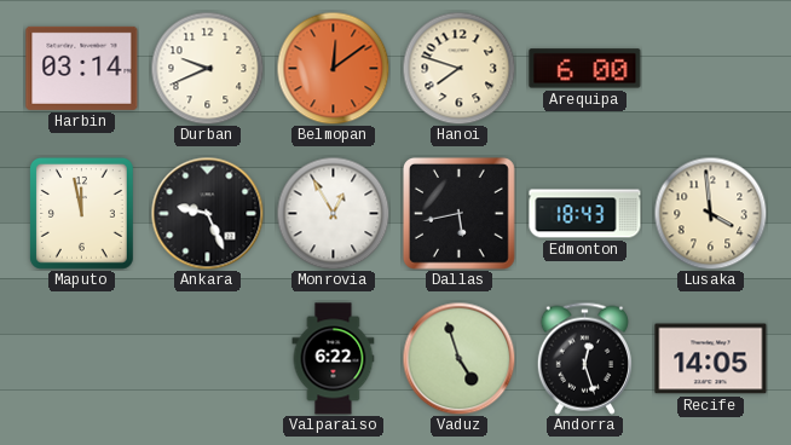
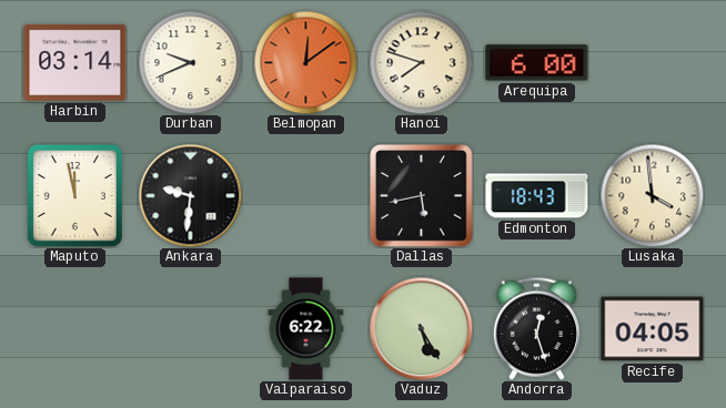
Ankara: 9:26 -> 9:31
Monrovia: 12:55 -> none
Vaduz: 4:57 -> 5:25
Recife: 14:05 -> 04:05
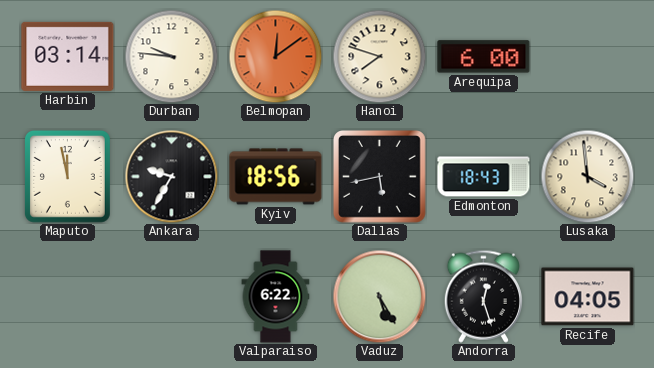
Durban: 9:41 -> 9:46
Ankara: 9:31 -> 9:35
Kyiv: none -> 18:56
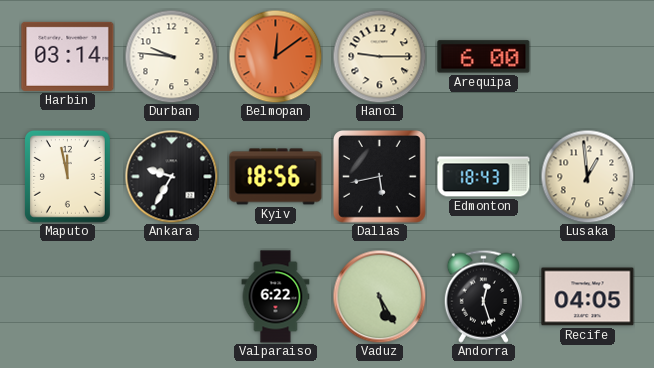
Hanoi: 7:48 -> 9:15
Lusaka: 3:59 -> 12:59
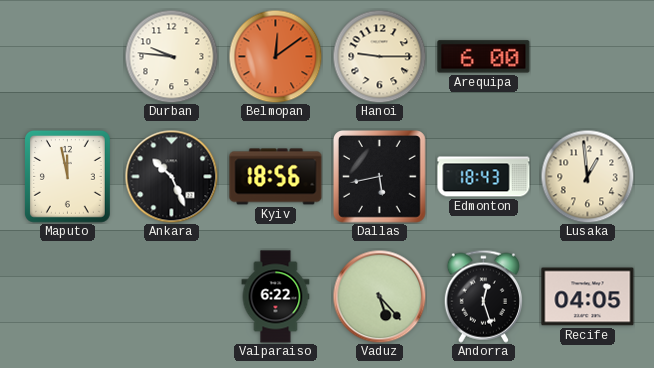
Harbin: 03:14 -> none
Ankara: 9:35 -> 10:26
Vaduz: 5:25 -> 5:23
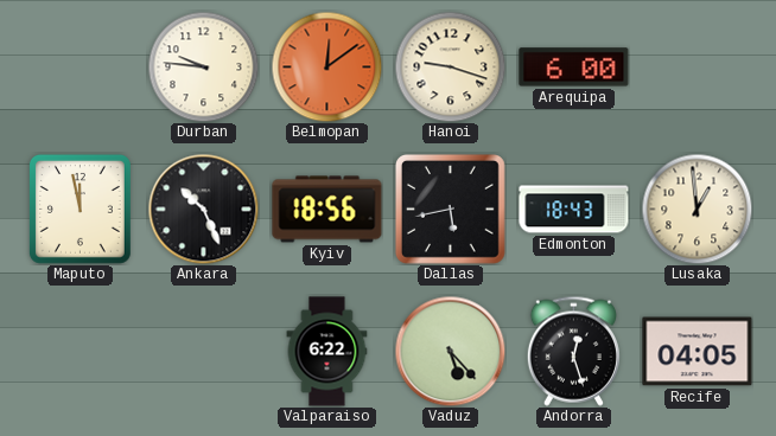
Hanoi: 9:15 -> 9:18
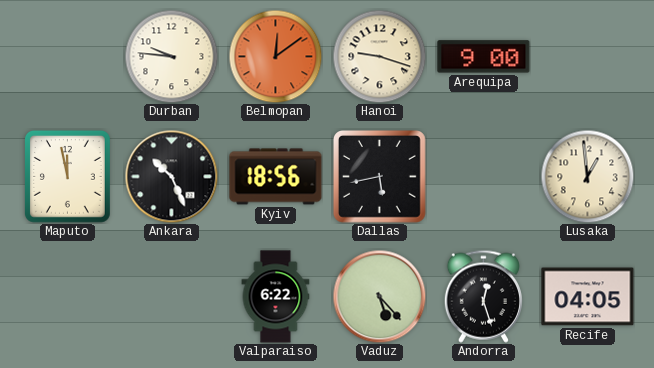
Arequipa: 6:00 -> 9:00
Edmonton: 18:43 -> none
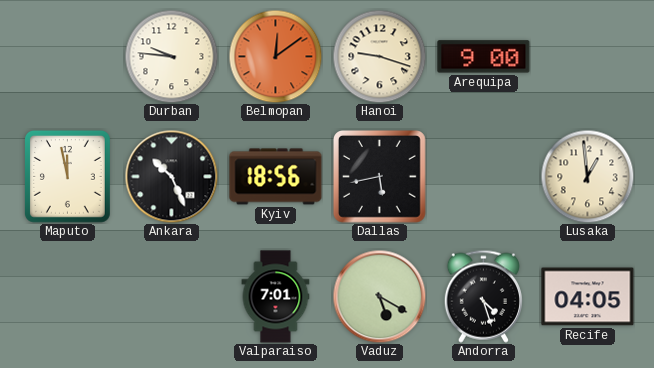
Valparaiso: 6:22 -> 7:01
Vaduz: 5:23 -> 5:20
Andorra: 12:27 -> 4:27
